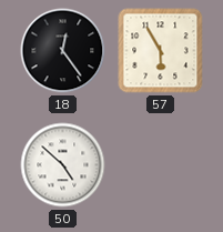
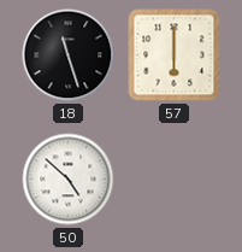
18: 12:24 -> 11:27
57: 5:55 -> 6:00
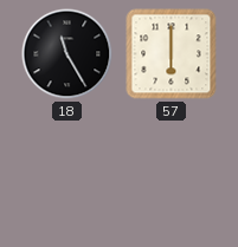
18: 11:27 -> 11:25
50: 4:52 -> none
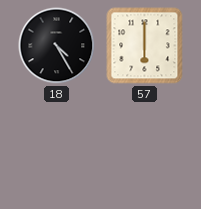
18: 11:25 -> 4:25
